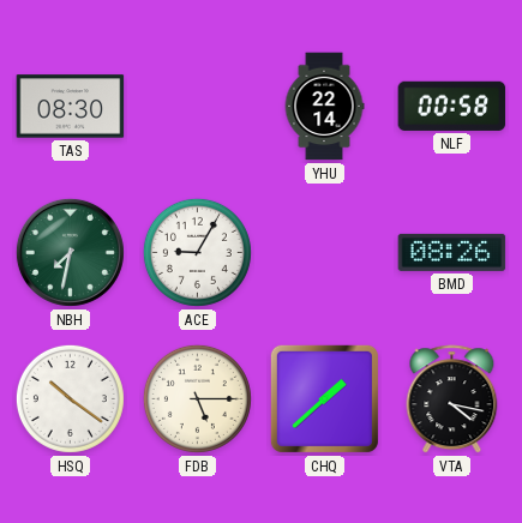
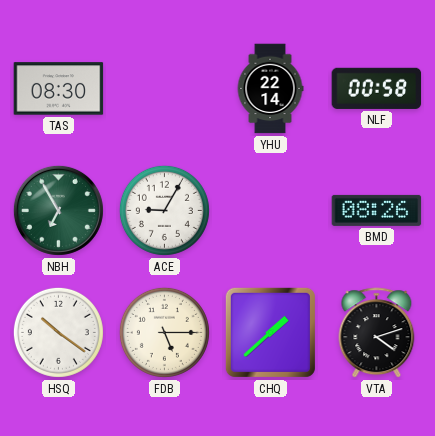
NBH: 7:32 -> 6:55
VTA: 4:17 -> 4:12
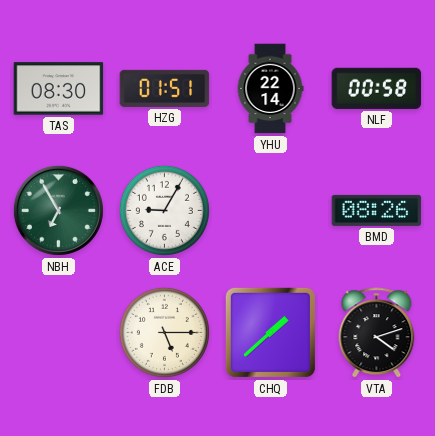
HZG: none -> 01:51
HSQ: 10:21 -> none
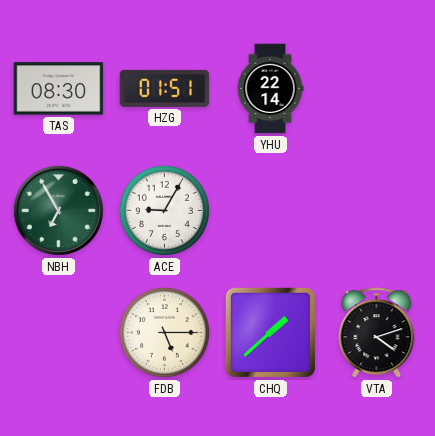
NLF: 00:58 -> none
BMD: 08:26 -> none
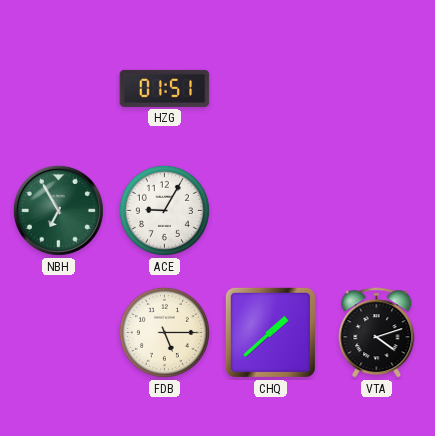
TAS: 08:30 -> none
YHU: 22:14 -> none
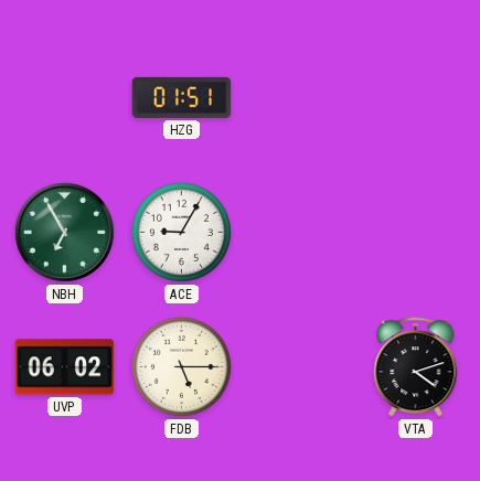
UVP: none -> 06:02
CHQ: 1:38 -> none
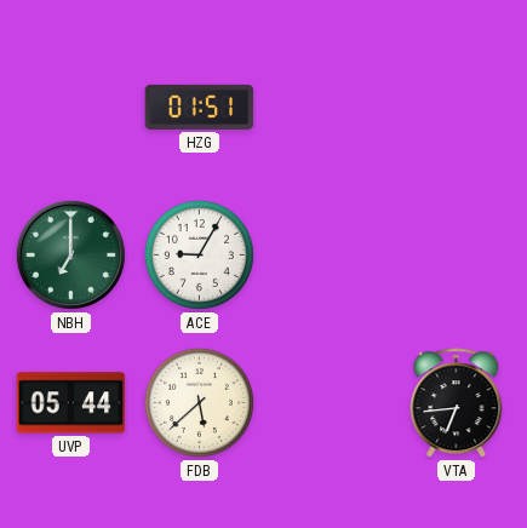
NBH: 6:55 -> 7:00
UVP: 06:02 -> 05:44
FDB: 5:15 -> 5:38
VTA: 4:12 -> 6:44
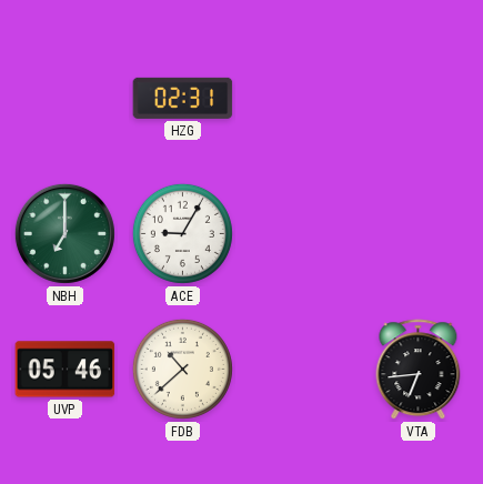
HZG: 01:51 -> 02:31
UVP: 05:44 -> 05:46
FDB: 5:38 -> 10:38
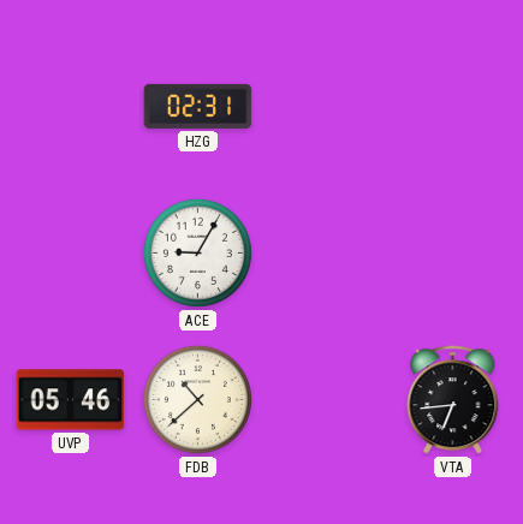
NBH: 7:00 -> none
